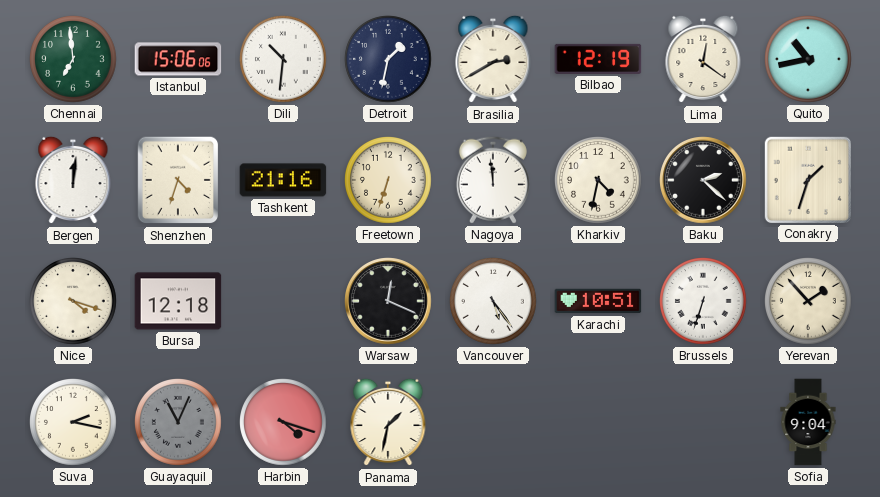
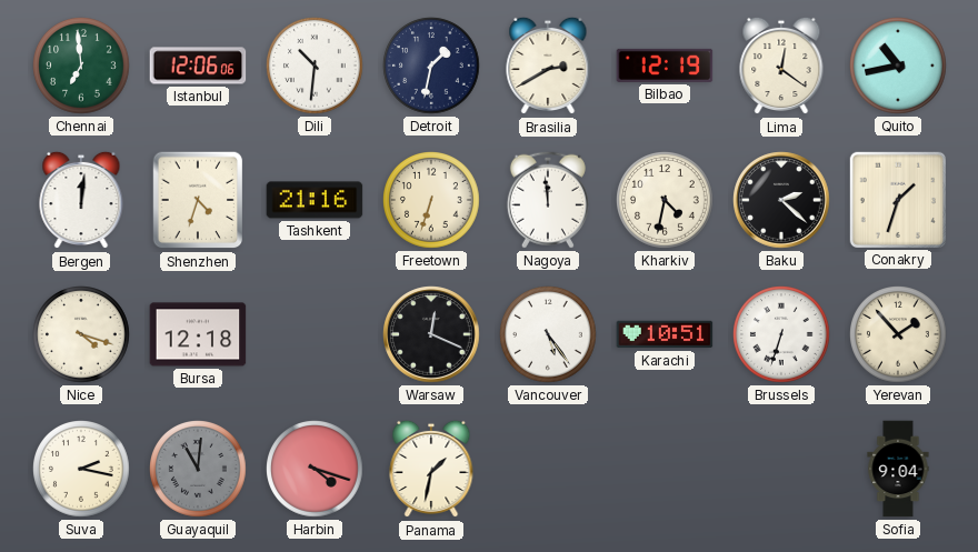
Istanbul: 15:06 -> 12:06
Guayaquil: 11:04 -> 11:01
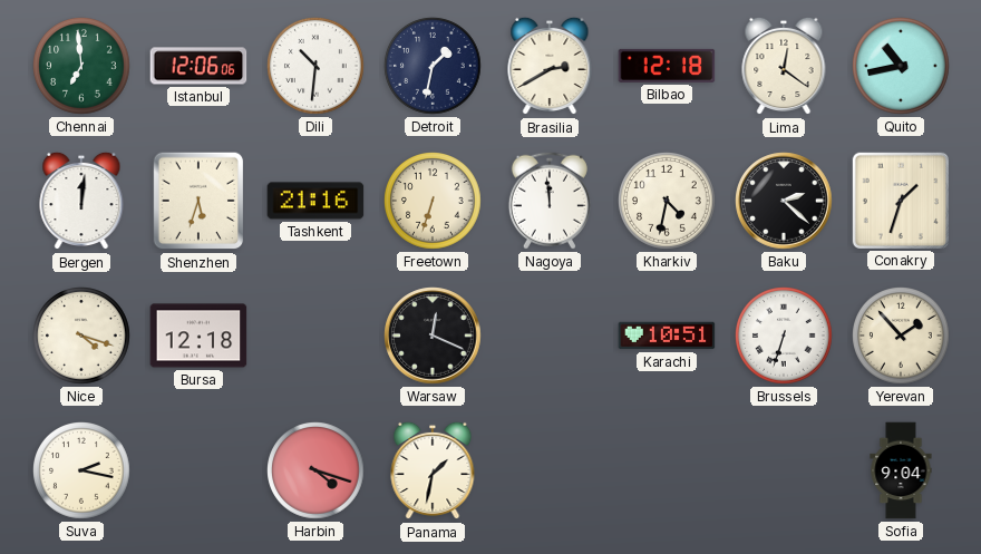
Bilbao: 12:19 -> 12:18
Shenzhen: 4:33 -> 5:33
Vancouver: 5:24 -> none
Guayaquil: 11:01 -> none
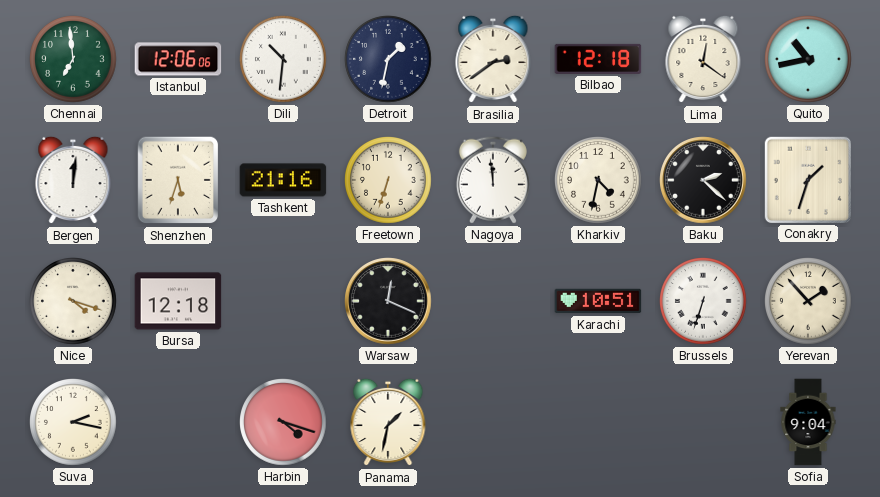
Brasilia: 2:40 -> 2:39
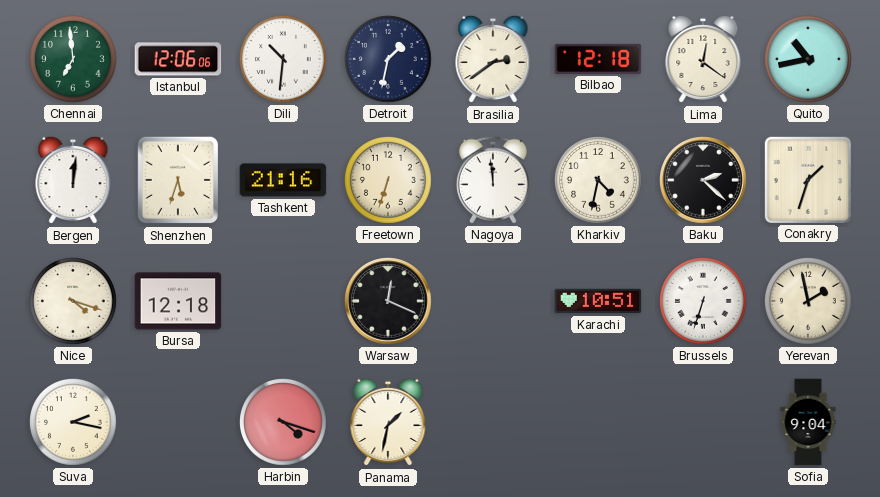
Yerevan: 1:53 -> 1:58
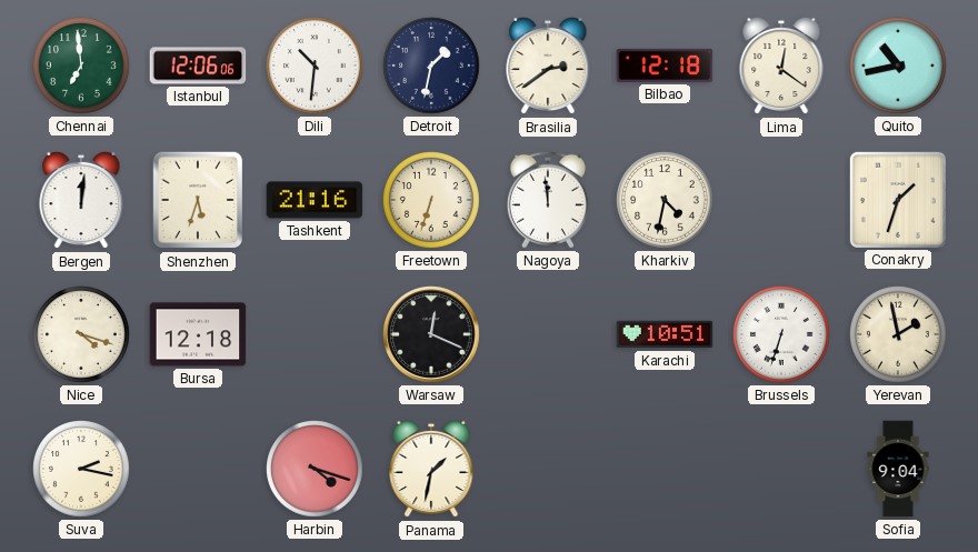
Baku: 2:22 -> none
